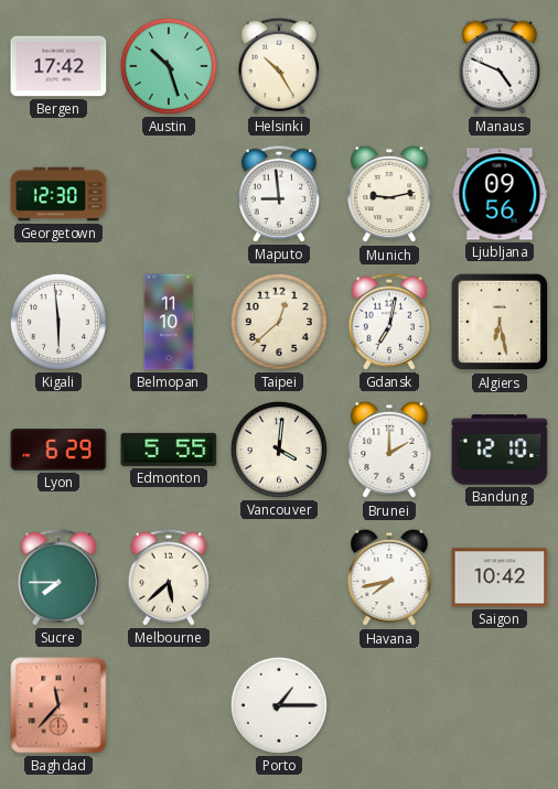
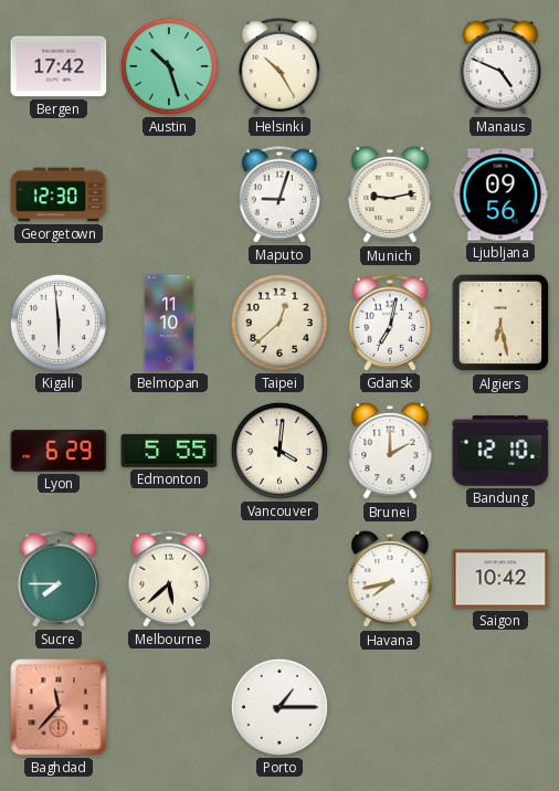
Maputo: 8:59 -> 9:03
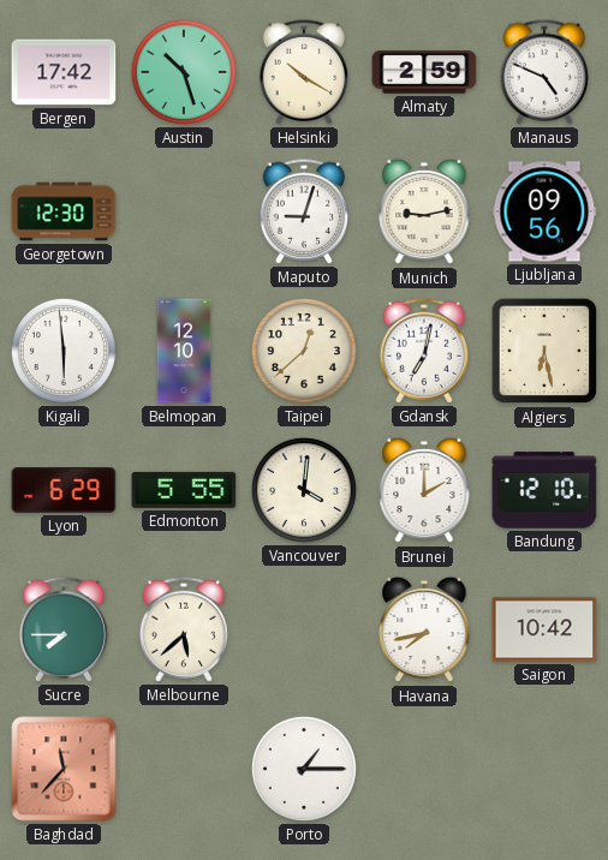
Helsinki: 10:25 -> 10:20
Almaty: none -> 2:59
Belmopan: 11:10 -> 12:10
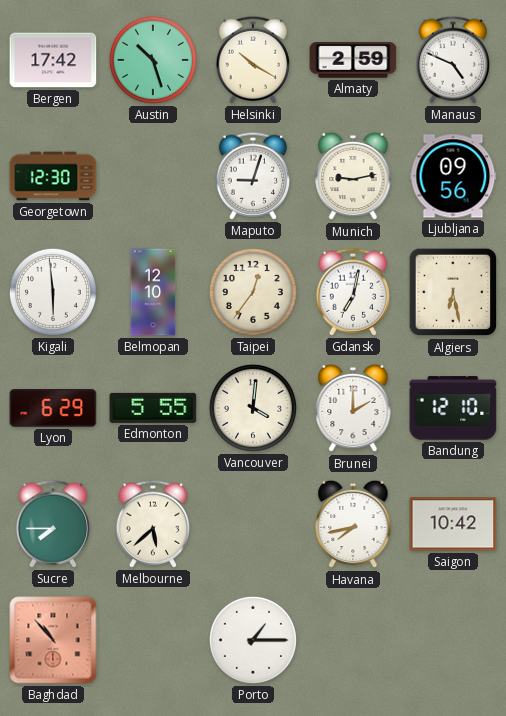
Taipei: 12:38 -> 12:36
Baghdad: 11:37 -> 10:53
